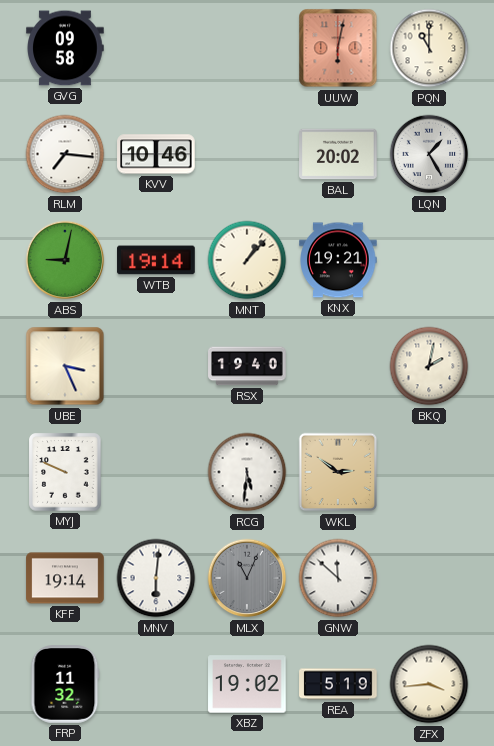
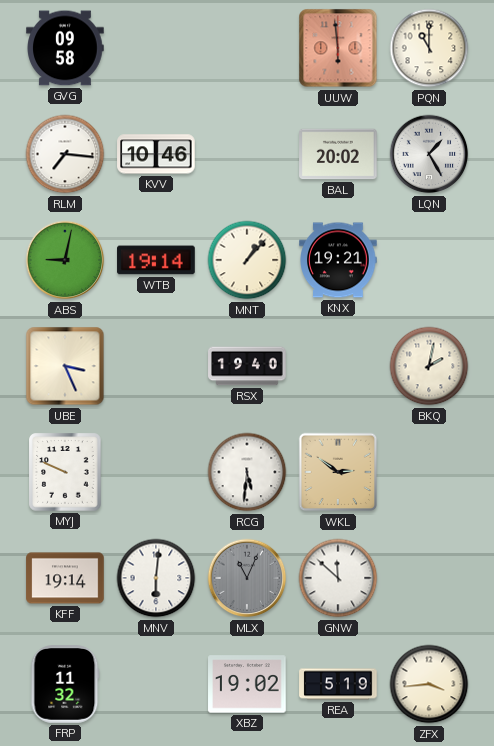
UUW: 6:02 -> 5:59
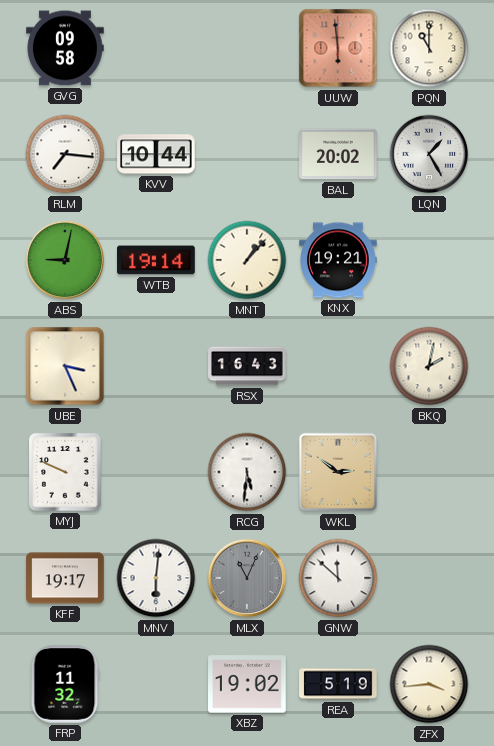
KVV: 10:46 -> 10:44
RSX: 19:40 -> 16:43
KFF: 19:14 -> 19:17
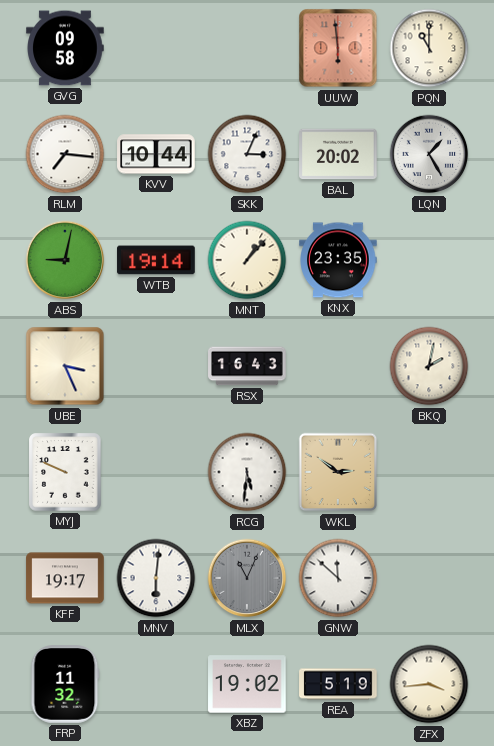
SKK: none -> 3:04
KNX: 19:21 -> 23:35
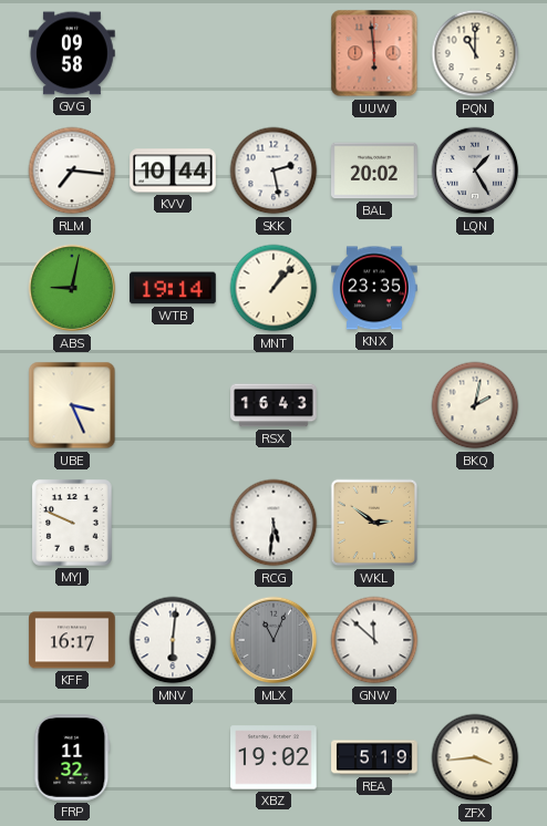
SKK: 3:04 -> 2:28
KFF: 19:17 -> 16:17
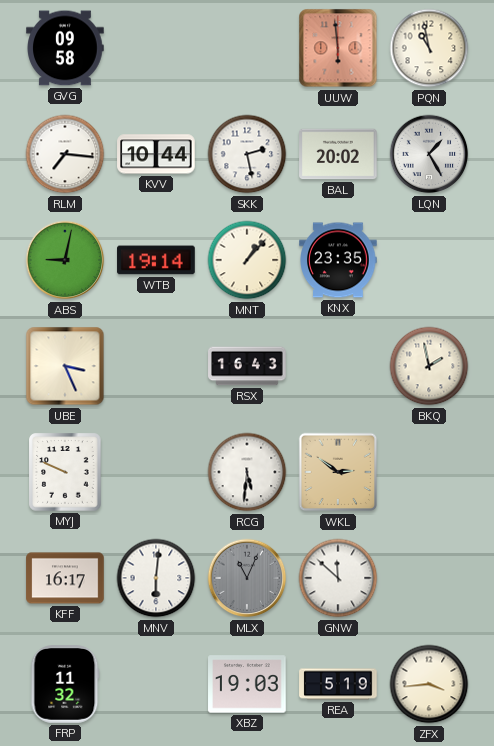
PQN: 11:00 -> 10:58
BKQ: 2:02 -> 1:58
XBZ: 19:02 -> 19:03
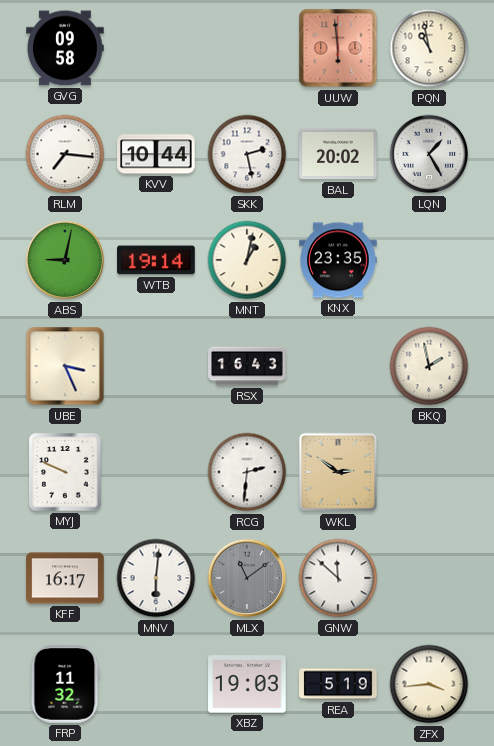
MNT: 1:07 -> 1:02
RCG: 5:31 -> 2:31
MLX: 11:04 -> 11:09
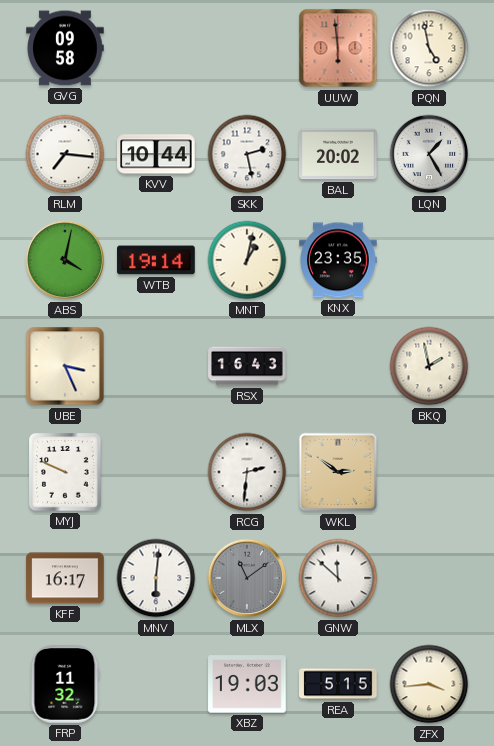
PQN: 10:58 -> 4:58
ABS: 9:02 -> 4:02
REA: 5:19 -> 5:15
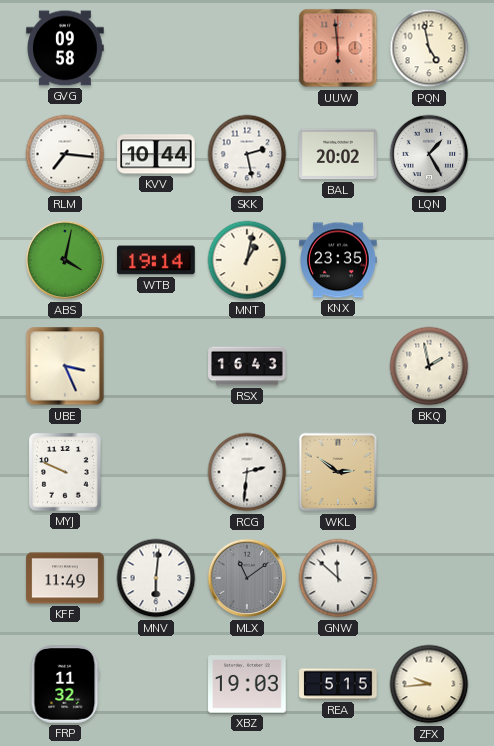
KFF: 16:17 -> 11:49
ZFX: 3:44 -> 9:44
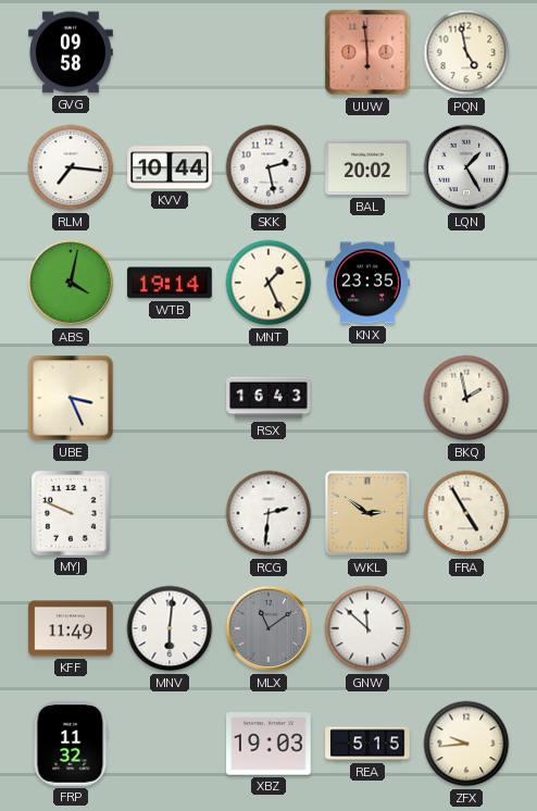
MNT: 1:02 -> 1:26
FRA: none -> 4:55
